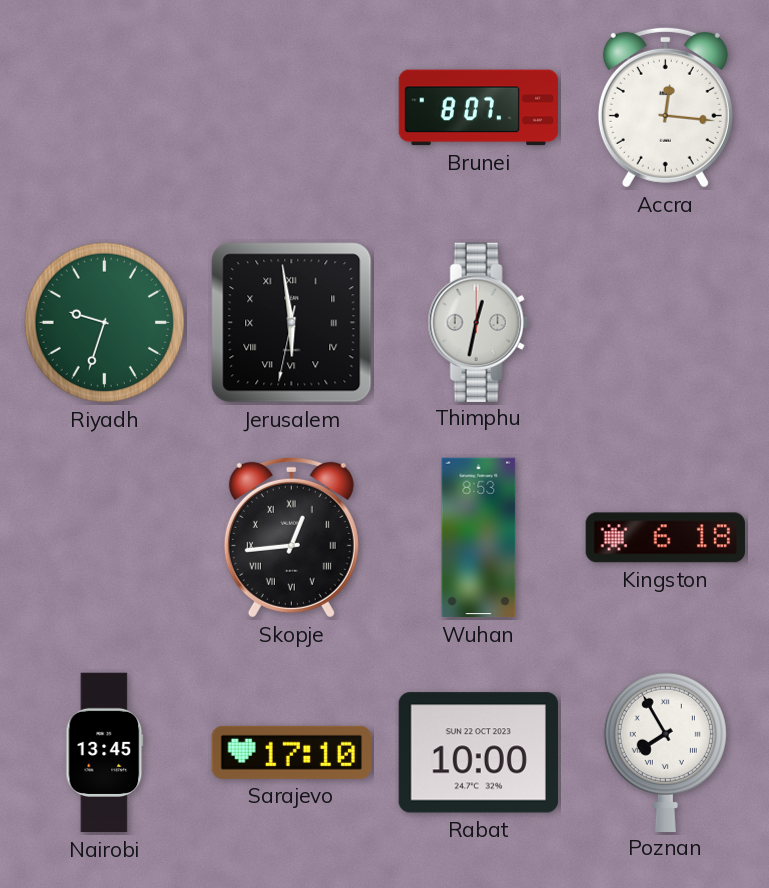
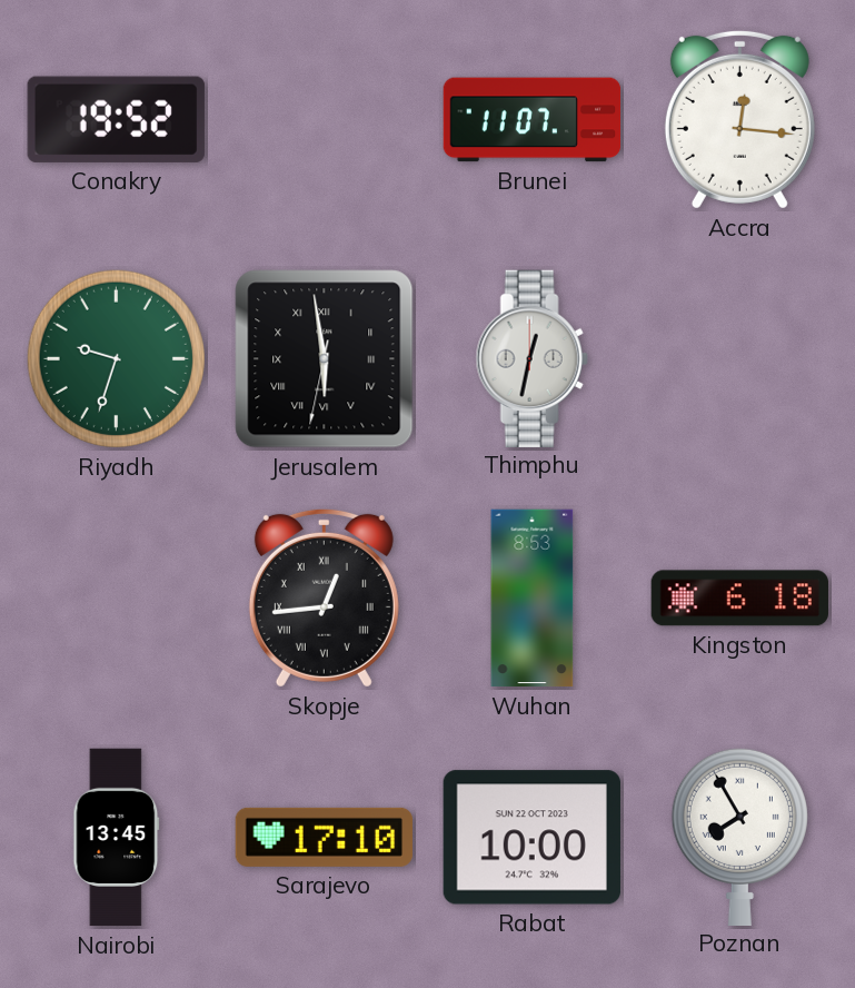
Conakry: none -> 19:52
Brunei: 8:07 -> 11:07
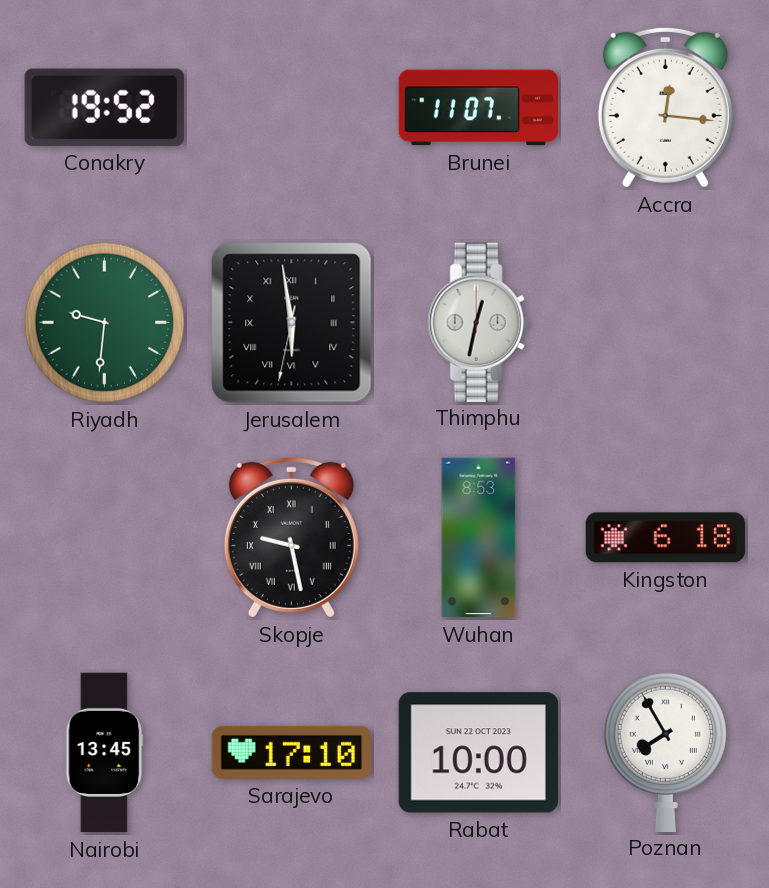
Riyadh: 9:33 -> 9:31
Skopje: 12:44 -> 9:28
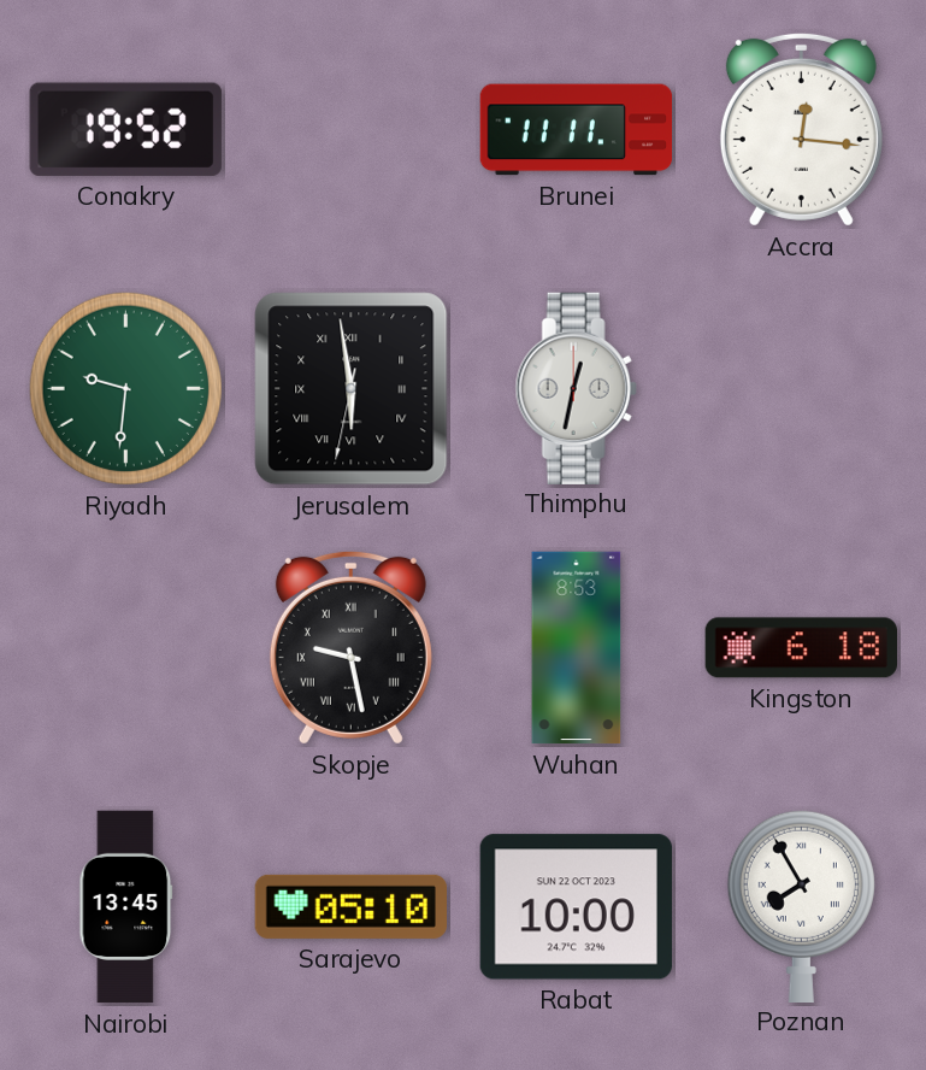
Brunei: 11:07 -> 11:11
Sarajevo: 17:10 -> 05:10
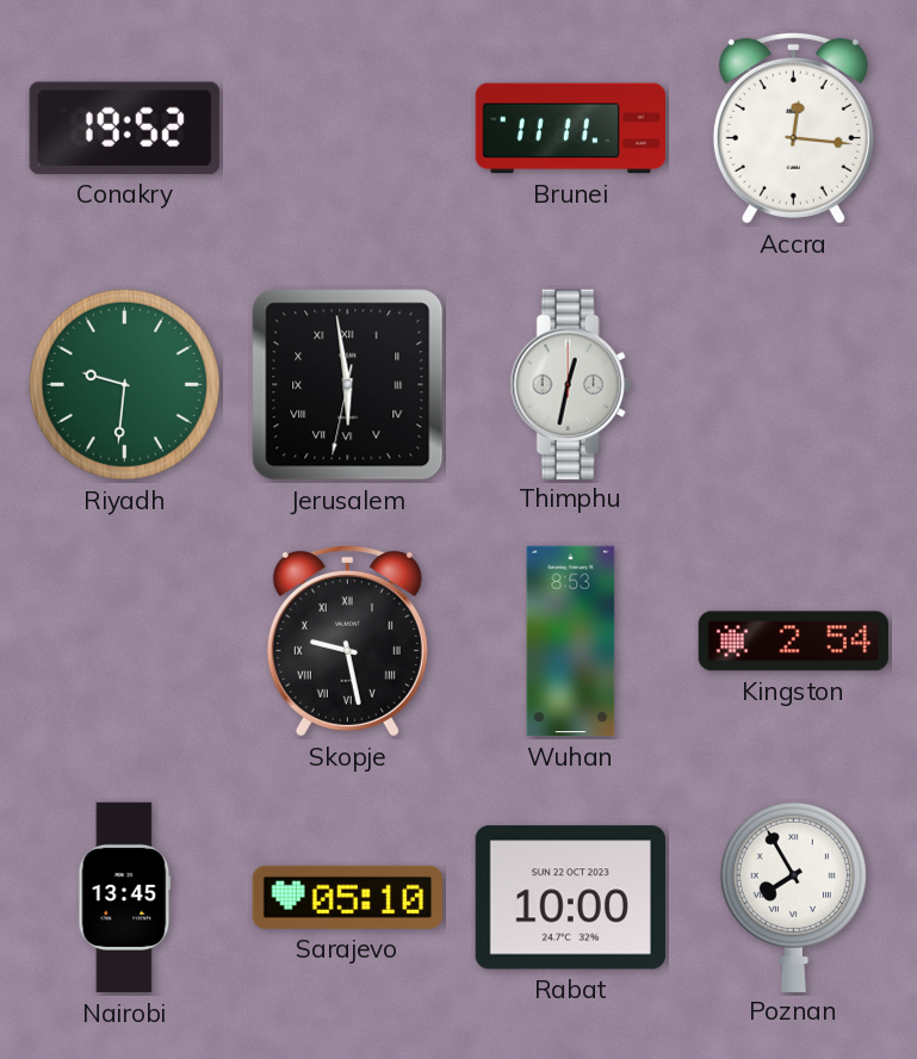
Kingston: 6:18 -> 2:54
